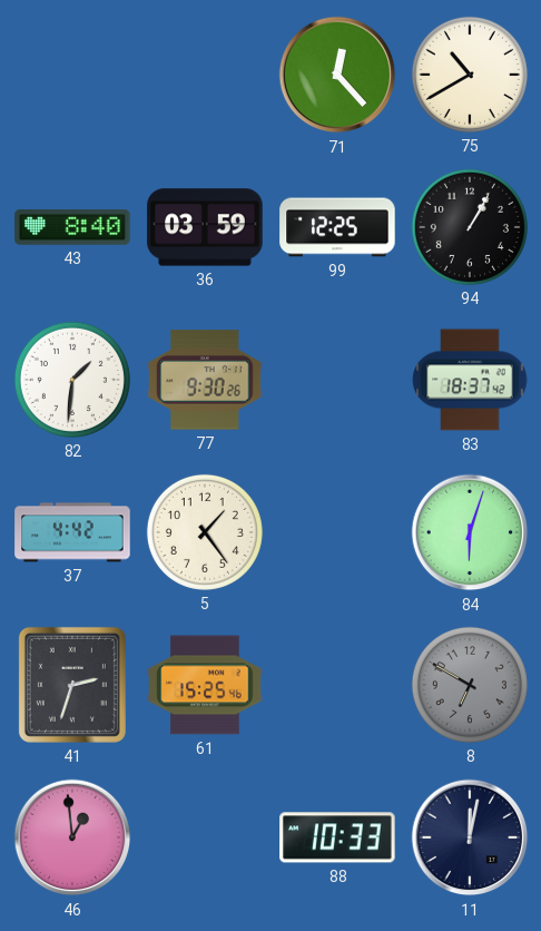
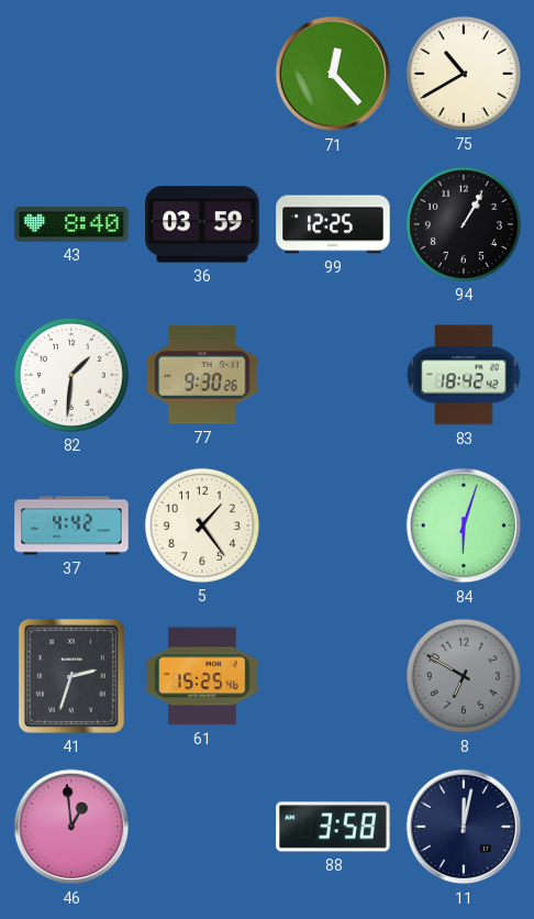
83: 18:37 -> 18:42
88: 10:33 -> 3:58
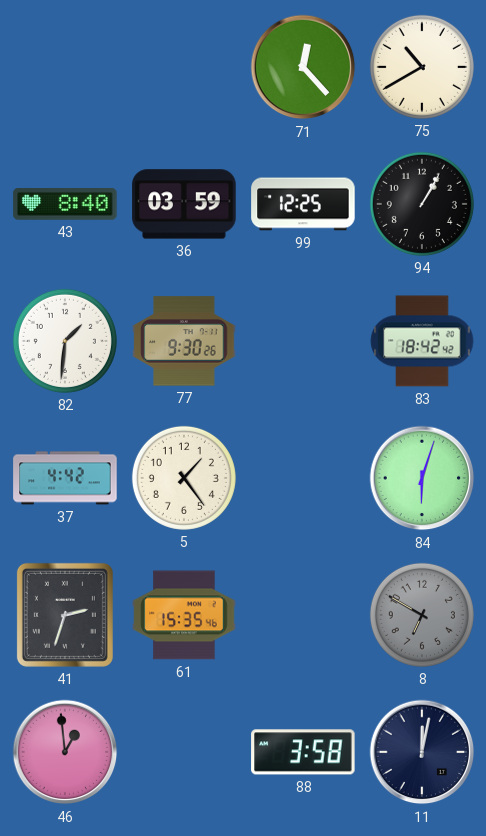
61: 15:25 -> 15:35
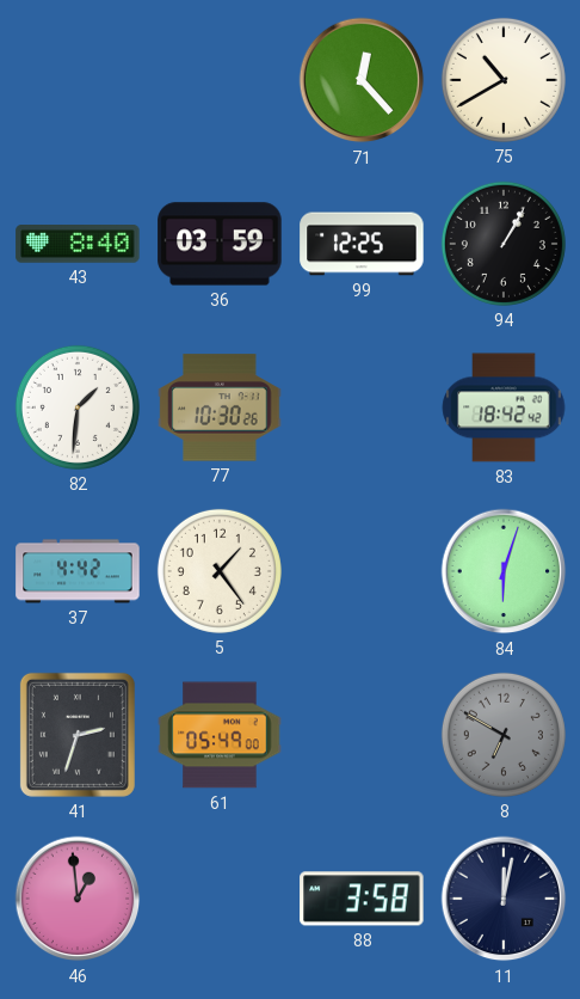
77: 9:30 -> 10:30
61: 15:35 -> 05:49
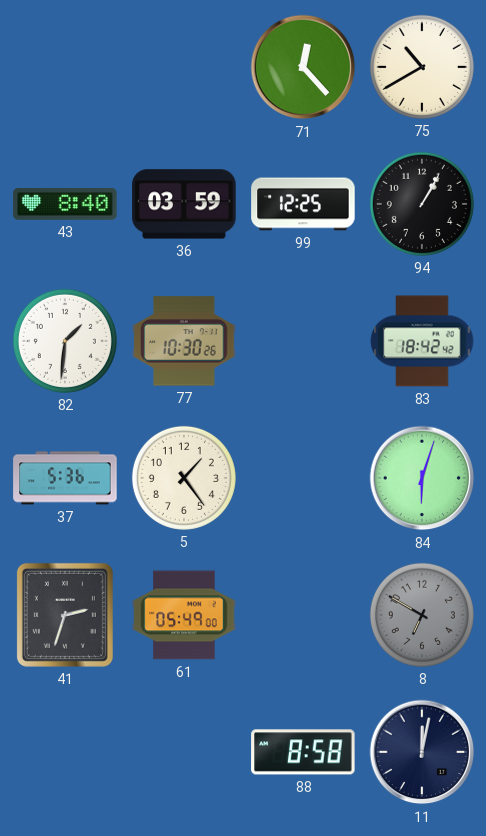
37: 4:42 -> 5:36
46: 12:59 -> none
88: 3:58 -> 8:58
